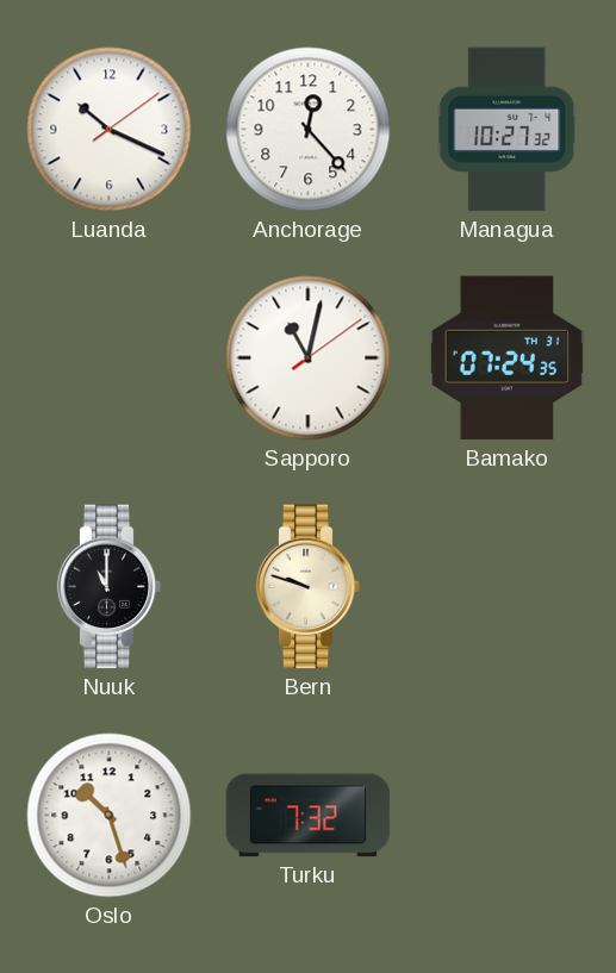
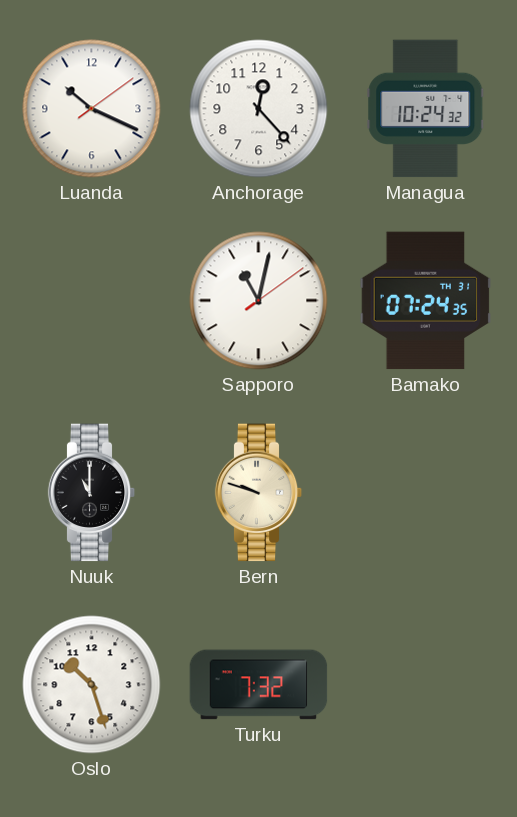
Managua: 10:27 -> 10:24
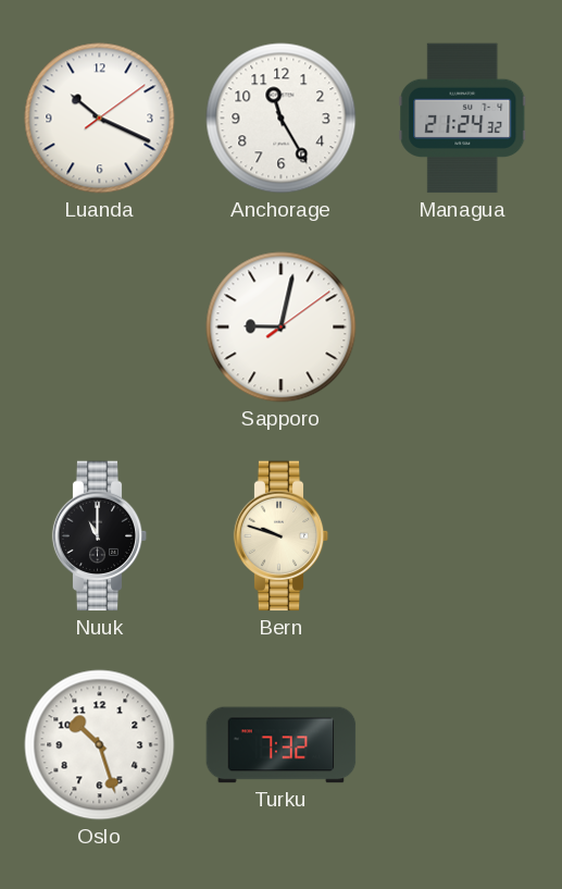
Anchorage: 12:23 -> 11:25
Managua: 10:24 -> 21:24
Sapporo: 11:02 -> 9:02
Bamako: 07:24 -> none
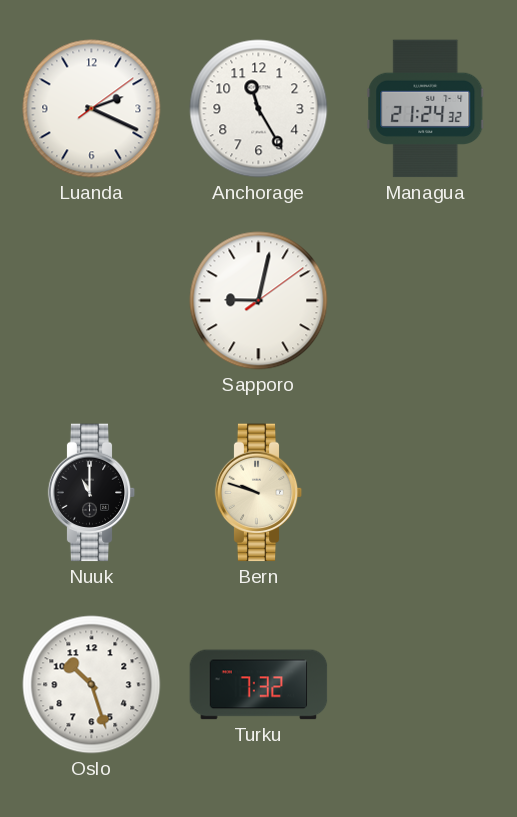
Luanda: 10:19 -> 2:19
